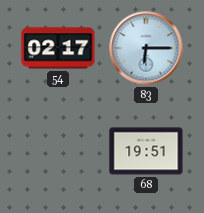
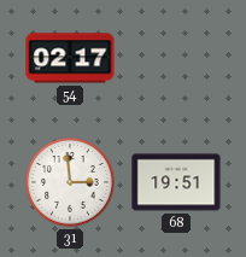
83: 6:15 -> none
31: none -> 2:59
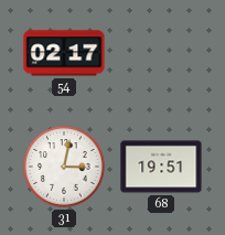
31: 2:59 -> 3:02
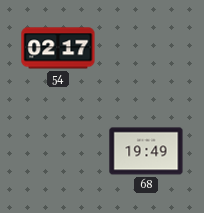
31: 3:02 -> none
68: 19:51 -> 19:49
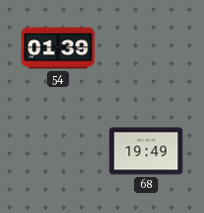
54: 02:17 -> 01:39
